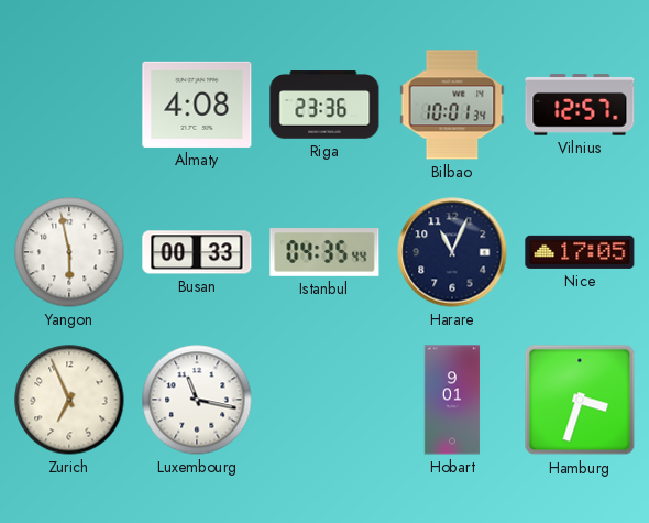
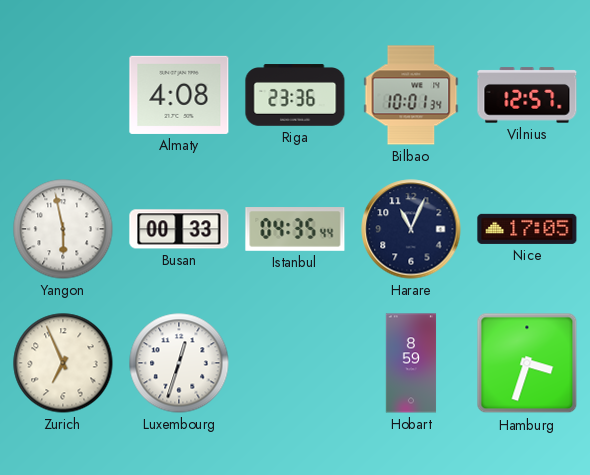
Luxembourg: 11:17 -> 12:33
Hobart: 9:01 -> 8:59
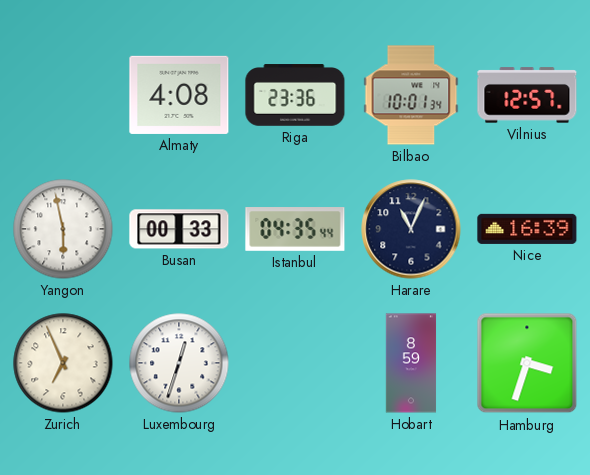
Nice: 17:05 -> 16:39
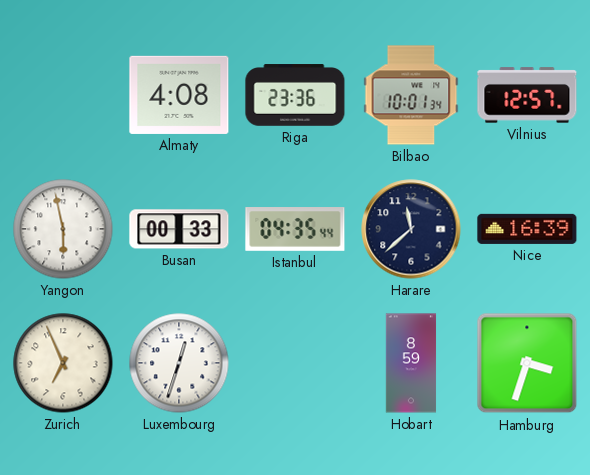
Harare: 11:04 -> 11:38
